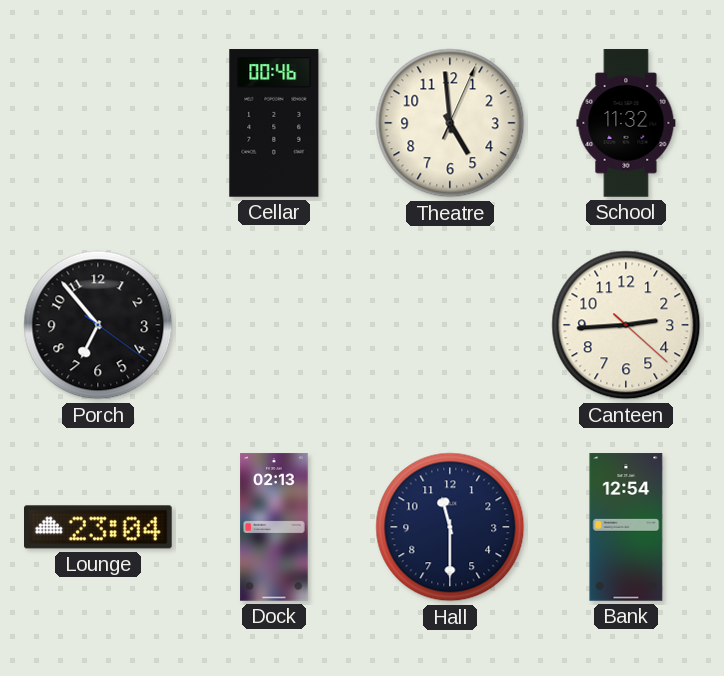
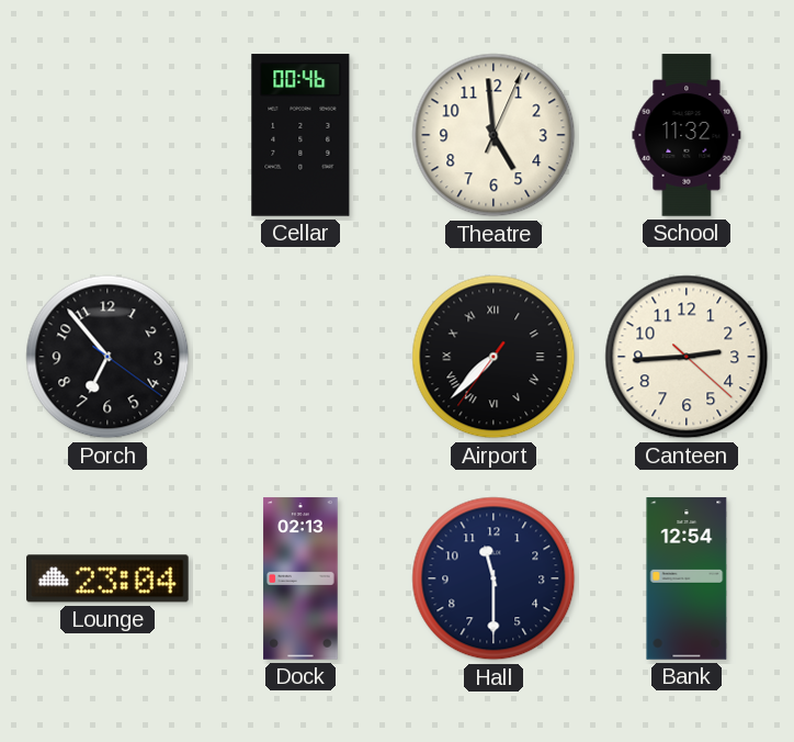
Airport: none -> 7:37
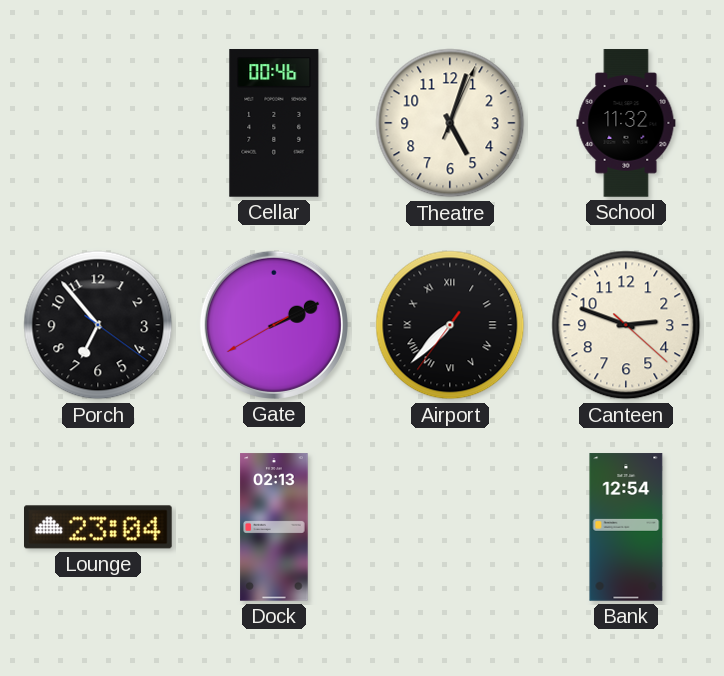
Theatre: 4:59 -> 5:03
Gate: none -> 2:10
Canteen: 2:44 -> 2:48
Hall: 11:30 -> none
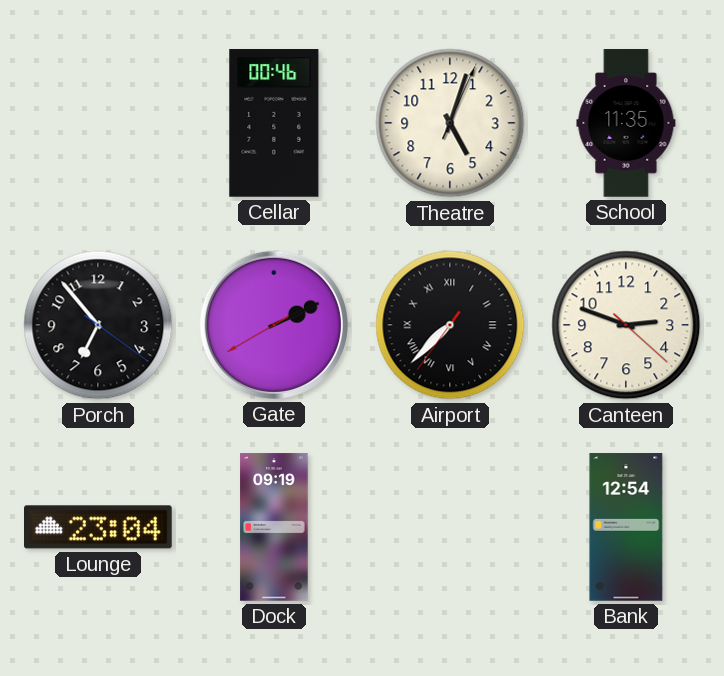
School: 11:32 -> 11:35
Dock: 02:13 -> 09:19
